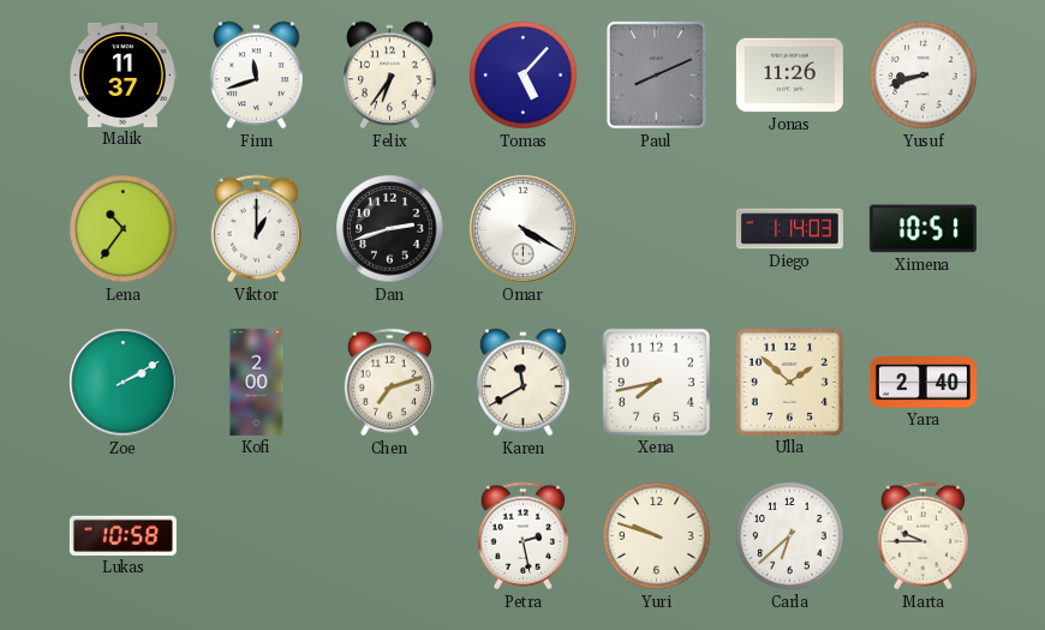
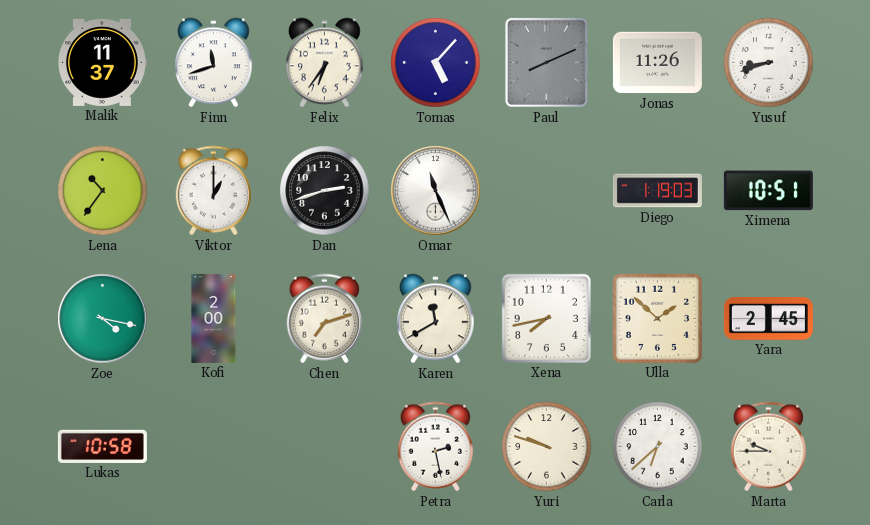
Omar: 4:20 -> 11:26
Diego: 1:14 -> 1:19
Zoe: 2:10 -> 4:17
Yara: 2:40 -> 2:45
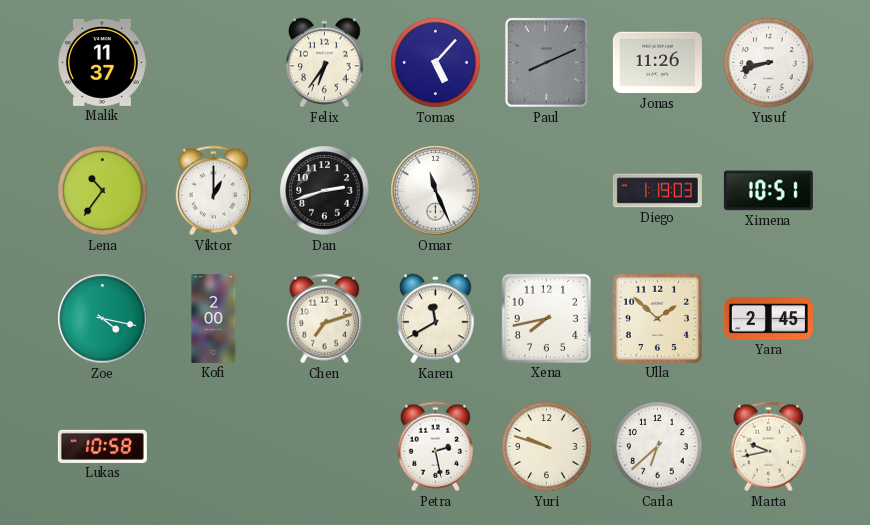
Finn: 11:42 -> none
Marta: 9:45 -> 9:43
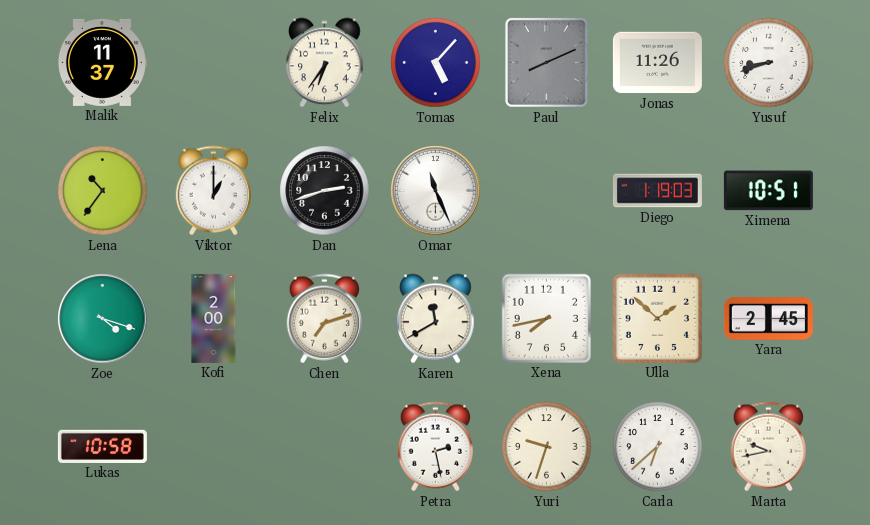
Zoe: 4:17 -> 4:18
Yuri: 9:48 -> 9:33
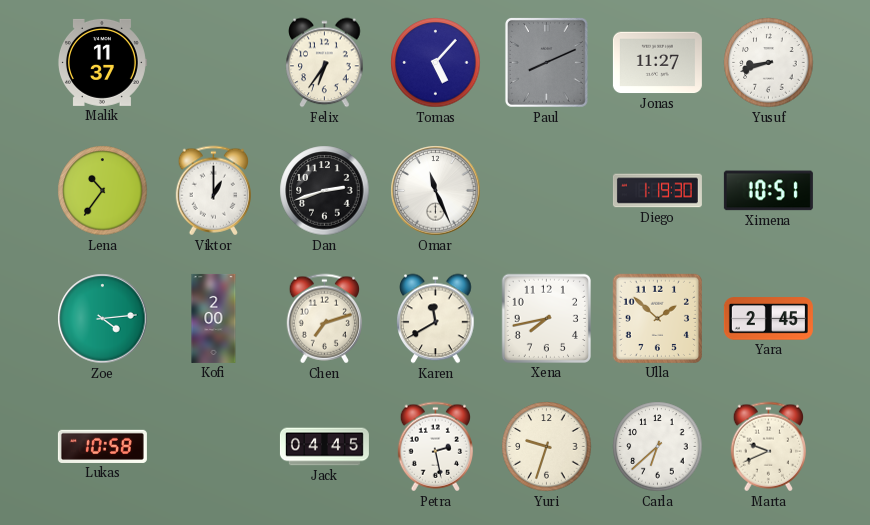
Jonas: 11:26 -> 11:27
Diego: 1:19:03 -> 1:19:30
Zoe: 4:18 -> 4:14
Jack: none -> 04:45
Marta: 9:43 -> 9:41
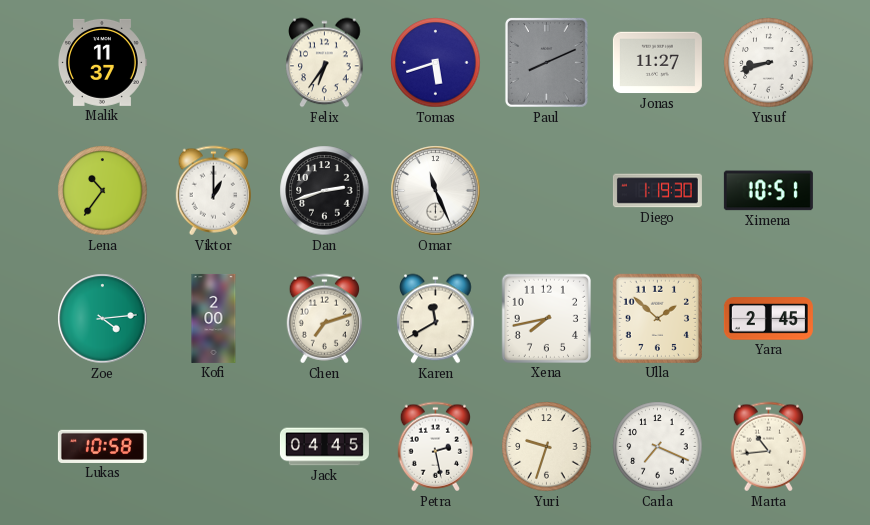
Tomas: 5:07 -> 5:42
Carla: 6:38 -> 7:19
Marta: 9:41 -> 10:44
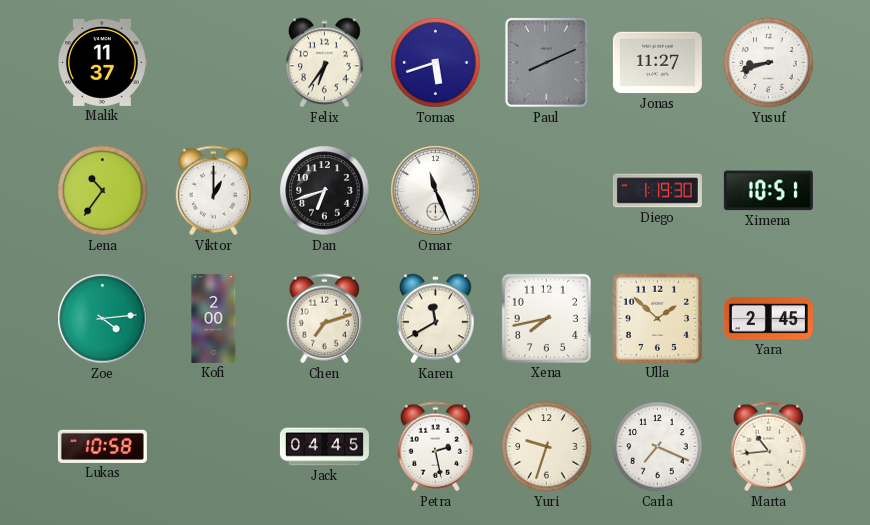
Dan: 2:42 -> 6:42
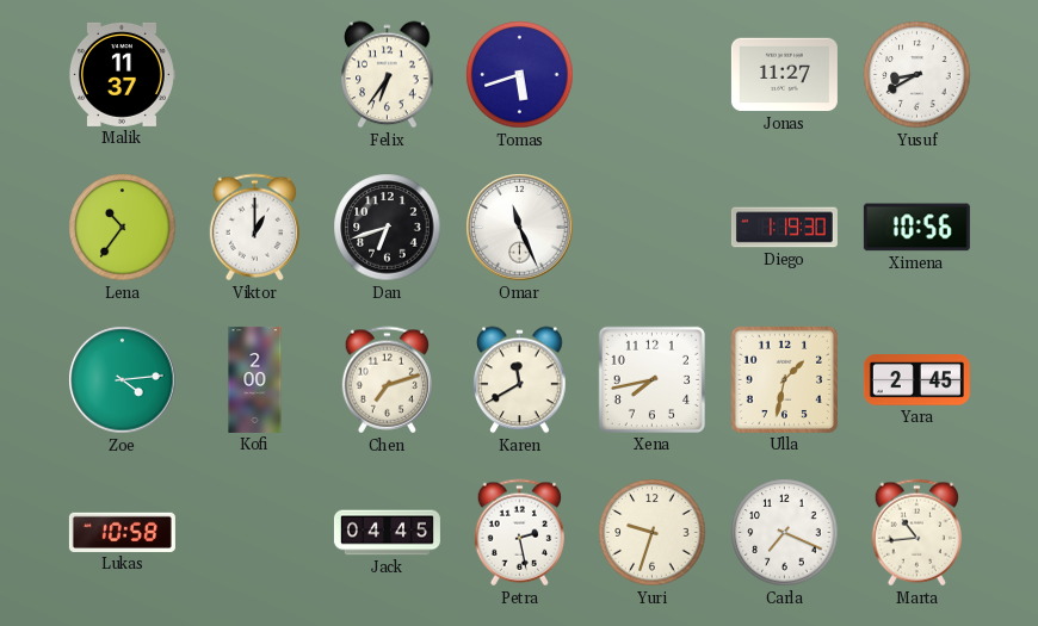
Paul: 8:11 -> none
Yusuf: 8:42 -> 8:40
Ximena: 10:51 -> 10:56
Ulla: 1:52 -> 1:32
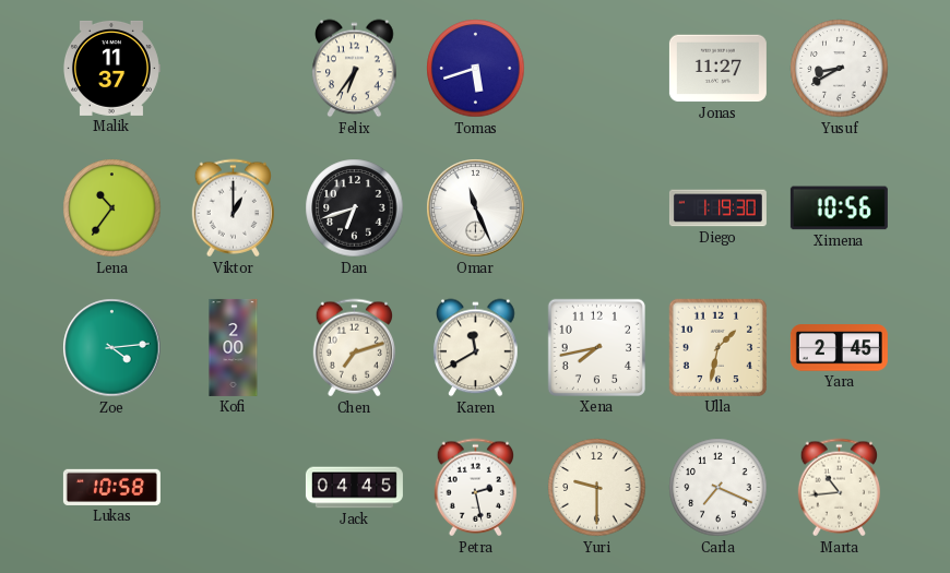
Yuri: 9:33 -> 9:30
